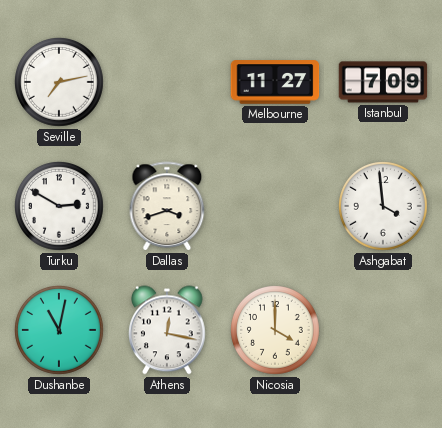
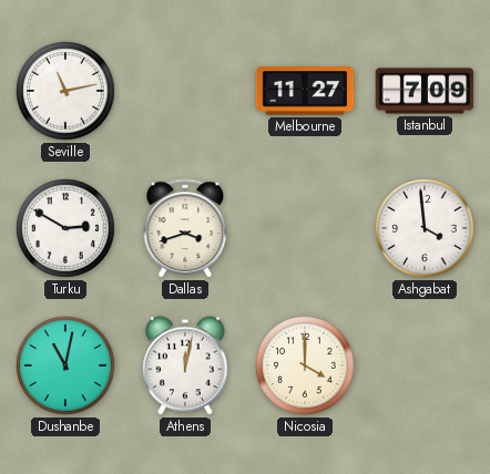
Seville: 7:13 -> 11:13
Athens: 12:17 -> 12:02
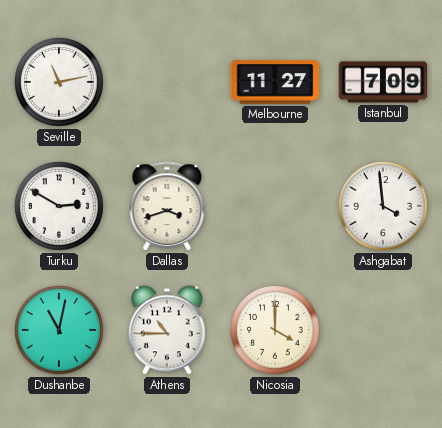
Athens: 12:02 -> 10:45
